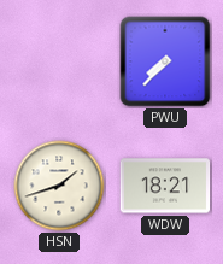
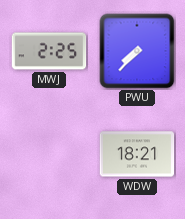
MWJ: none -> 2:25
HSN: 1:42 -> none
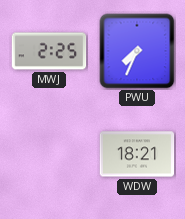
PWU: 7:37 -> 7:34
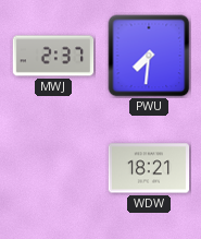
MWJ: 2:25 -> 2:37
PWU: 7:34 -> 7:31
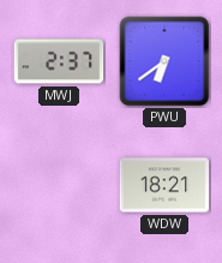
PWU: 7:31 -> 6:39
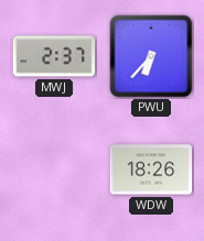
PWU: 6:39 -> 6:37
WDW: 18:21 -> 18:26
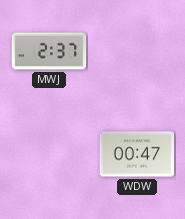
PWU: 6:37 -> none
WDW: 18:26 -> 00:47
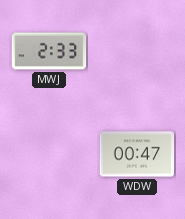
MWJ: 2:37 -> 2:33
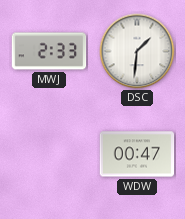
DSC: none -> 1:31
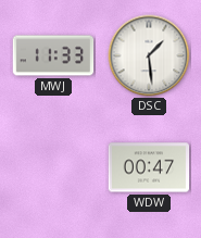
MWJ: 2:33 -> 11:33
DSC: 1:31 -> 1:29
